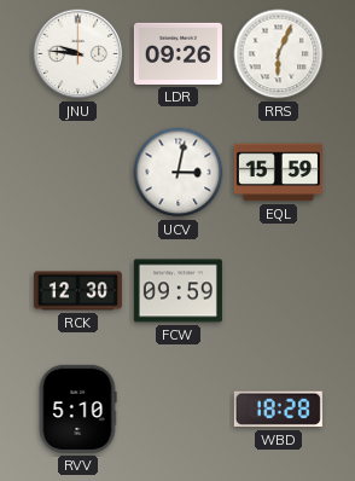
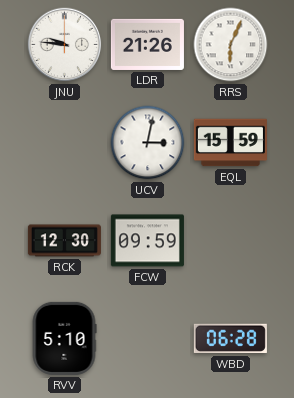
LDR: 09:26 -> 21:26
WBD: 18:28 -> 06:28
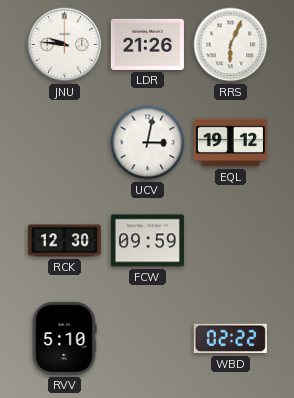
EQL: 15:59 -> 19:12
WBD: 06:28 -> 02:22
